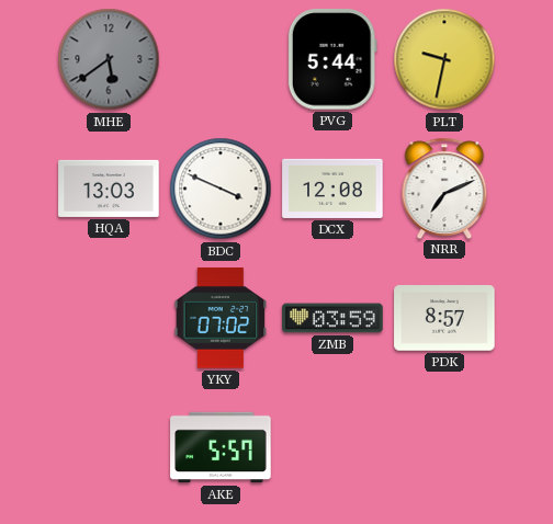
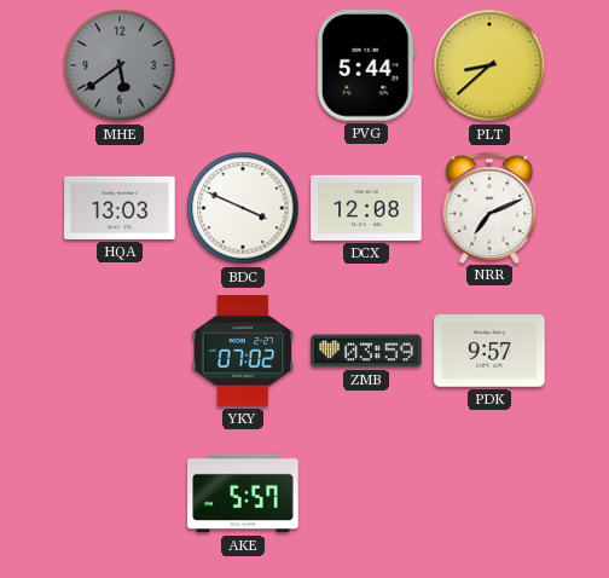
PLT: 9:32 -> 8:38
PDK: 8:57 -> 9:57
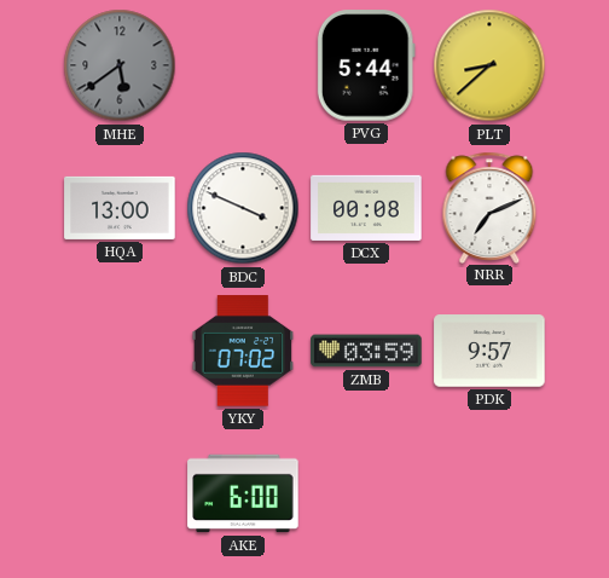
HQA: 13:03 -> 13:00
DCX: 12:08 -> 00:08
AKE: 5:57 -> 6:00
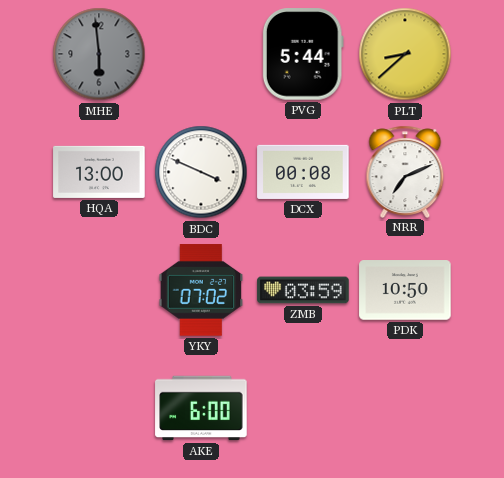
MHE: 5:39 -> 5:59
PDK: 9:57 -> 10:50
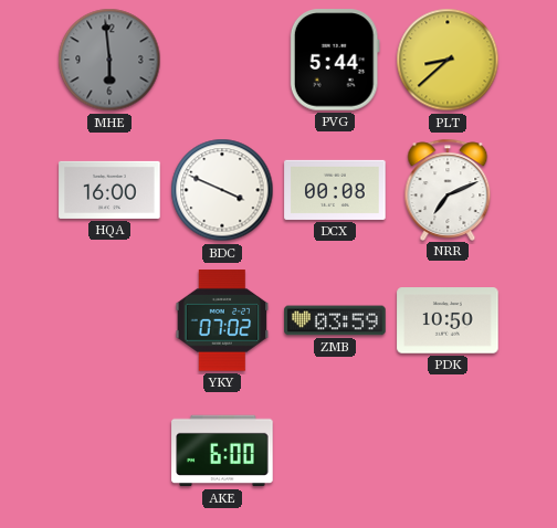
HQA: 13:00 -> 16:00
